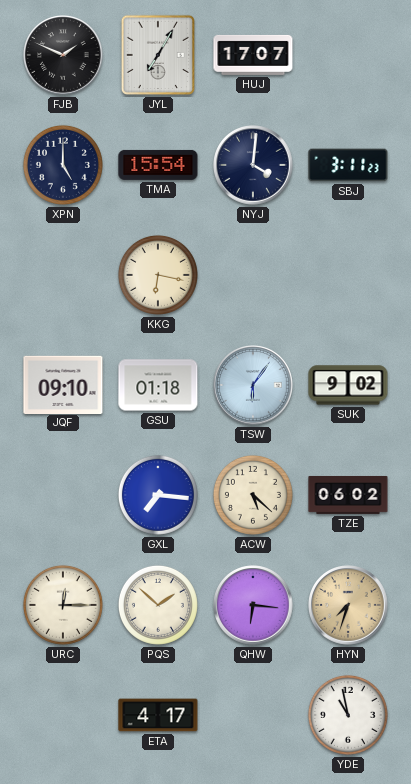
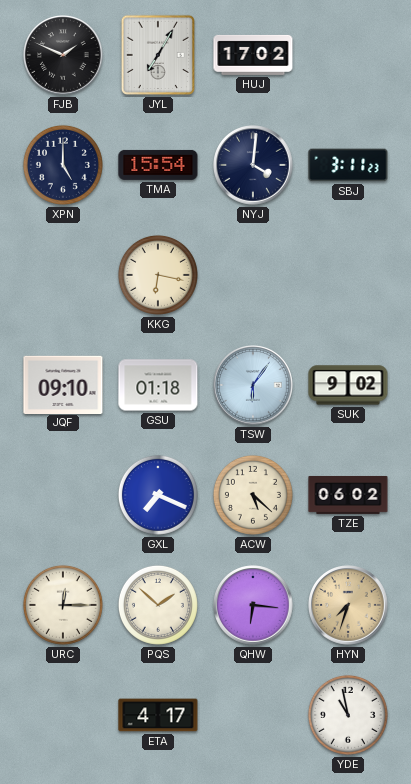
HUJ: 17:07 -> 17:02
GXL: 7:16 -> 7:19
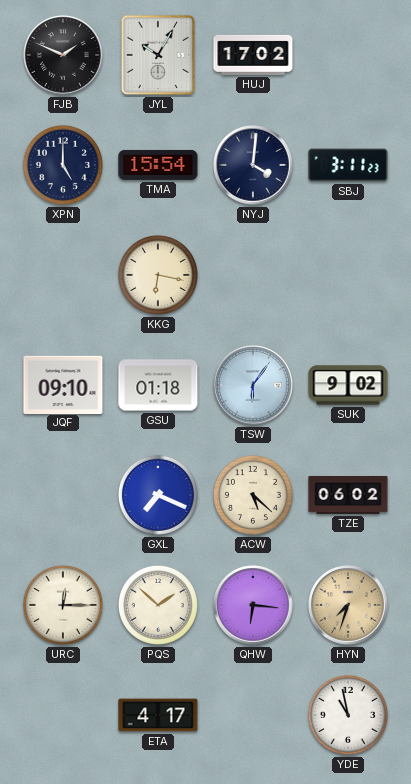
JYL: 7:05 -> 10:05
